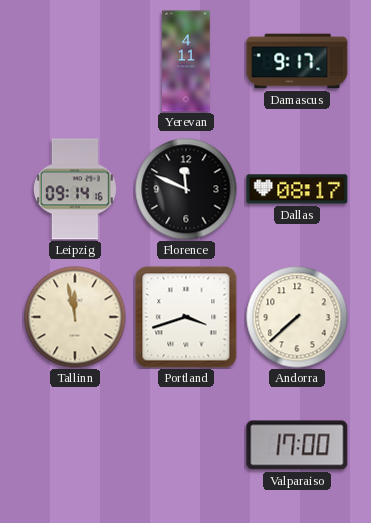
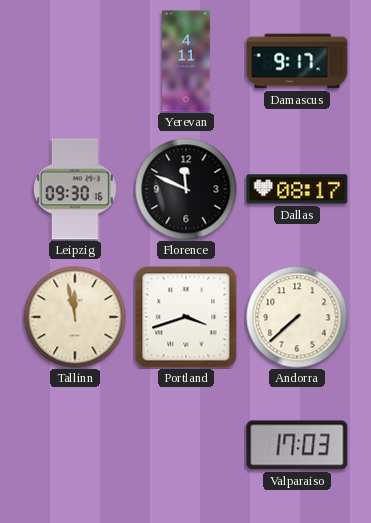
Leipzig: 09:14 -> 09:30
Valparaiso: 17:00 -> 17:03
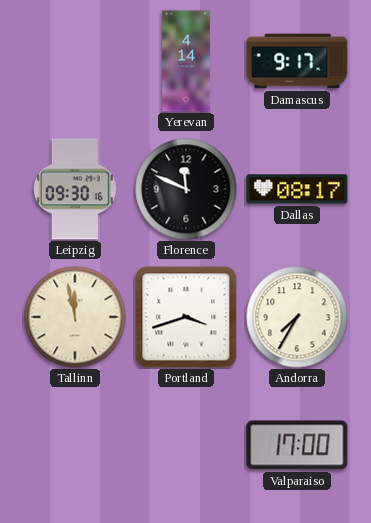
Yerevan: 4:11 -> 4:14
Andorra: 7:38 -> 7:35
Valparaiso: 17:03 -> 17:00
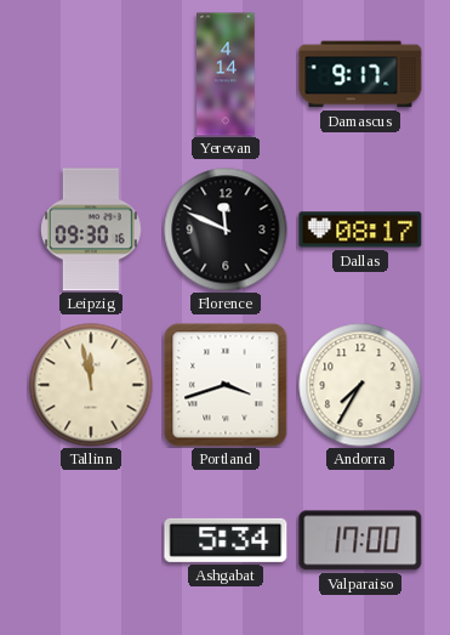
Ashgabat: none -> 5:34
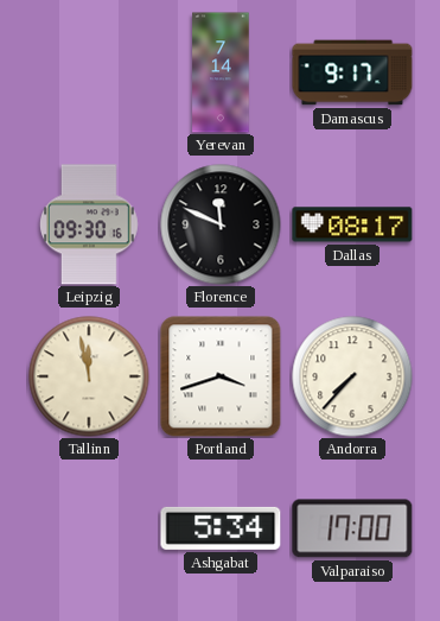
Yerevan: 4:14 -> 7:14
Andorra: 7:35 -> 7:37
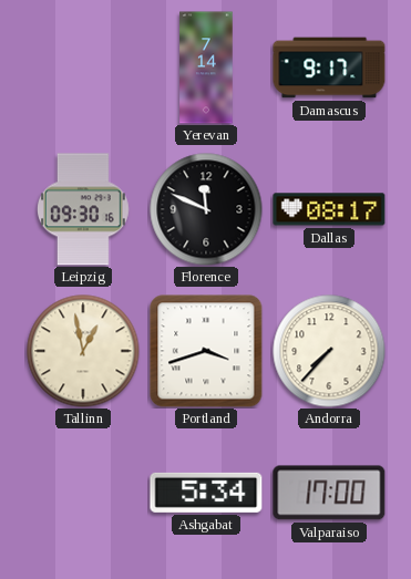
Tallinn: 11:58 -> 12:58
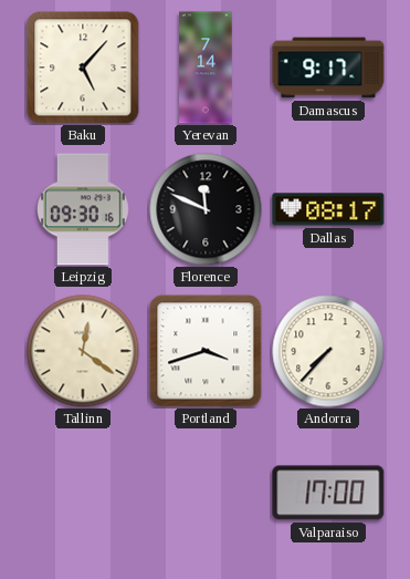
Baku: none -> 5:07
Tallinn: 12:58 -> 12:21
Ashgabat: 5:34 -> none
